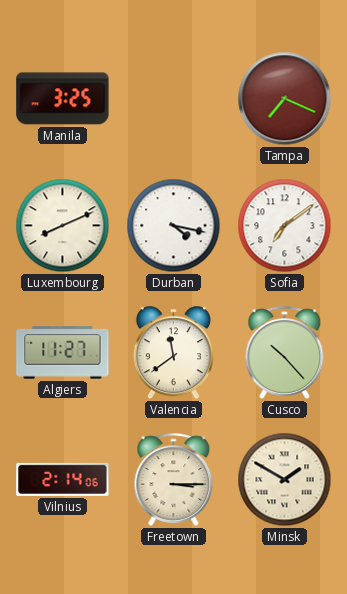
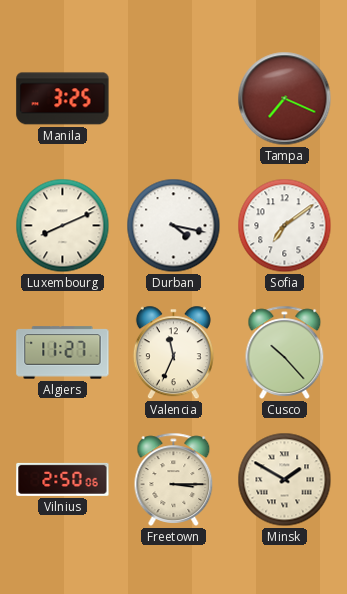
Valencia: 11:39 -> 11:34
Vilnius: 2:14 -> 2:50
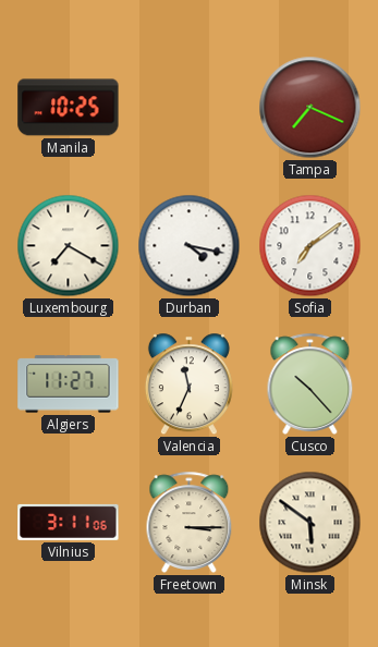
Manila: 3:25 -> 10:25
Luxembourg: 8:11 -> 7:20
Vilnius: 2:50 -> 3:11
Minsk: 1:50 -> 5:51
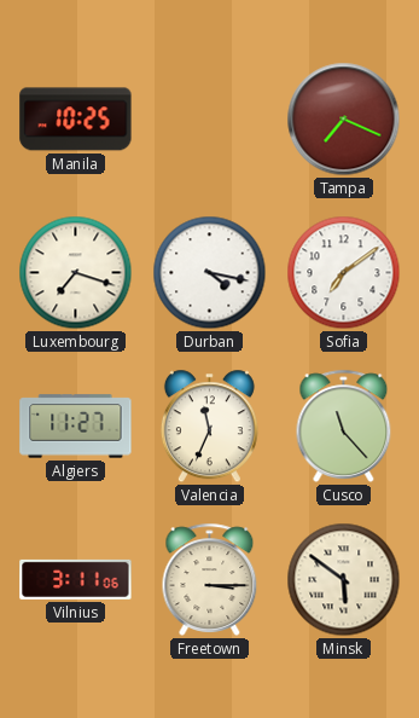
Luxembourg: 7:20 -> 7:18
Cusco: 10:23 -> 11:23
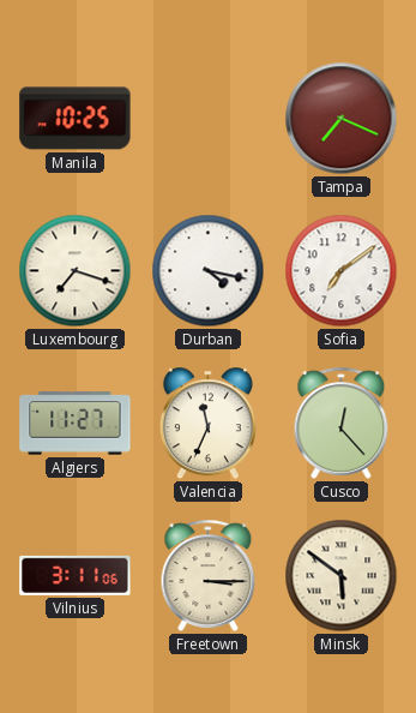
Cusco: 11:23 -> 12:23
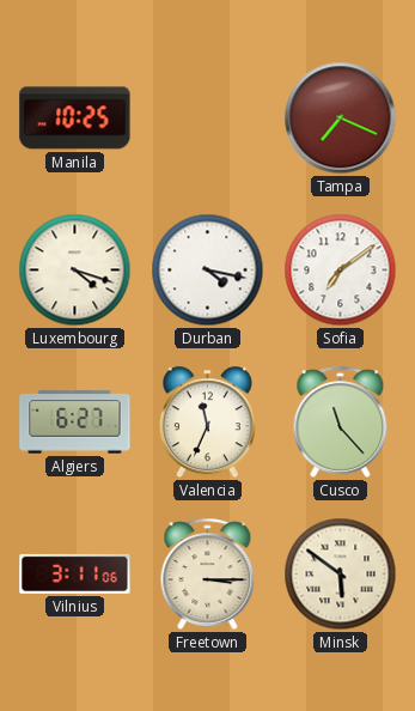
Luxembourg: 7:18 -> 4:18
Algiers: 11:27 -> 6:27
Cusco: 12:23 -> 11:23
